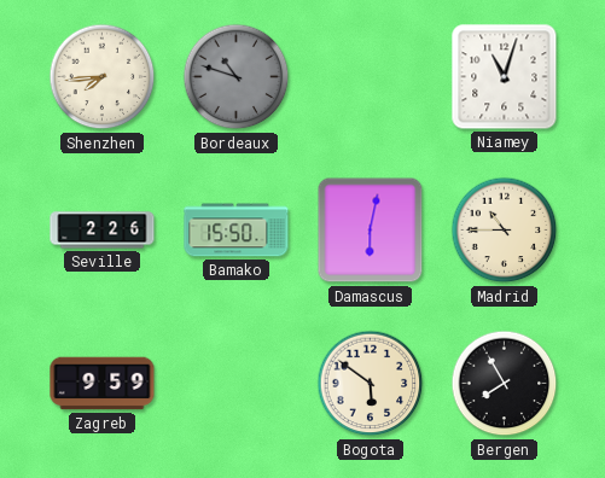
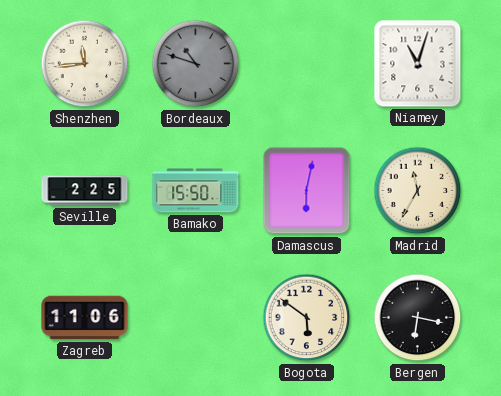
Shenzhen: 7:44 -> 11:44
Seville: 2:26 -> 2:25
Madrid: 10:45 -> 11:35
Zagreb: 9:59 -> 11:06
Bergen: 7:55 -> 6:17
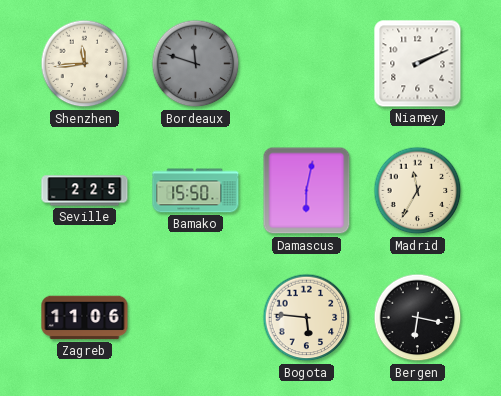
Bordeaux: 10:48 -> 11:48
Niamey: 11:03 -> 2:11
Bogota: 5:51 -> 5:46
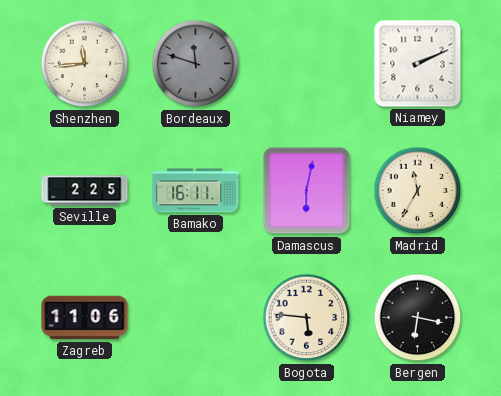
Bamako: 15:50 -> 16:11
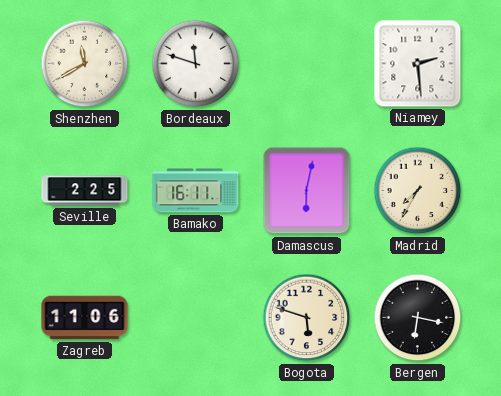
Shenzhen: 11:44 -> 11:40
Bordeaux dial: grey -> white
Niamey: 2:11 -> 2:29
Madrid: 11:35 -> 7:35
Bogota: 5:46 -> 5:48
